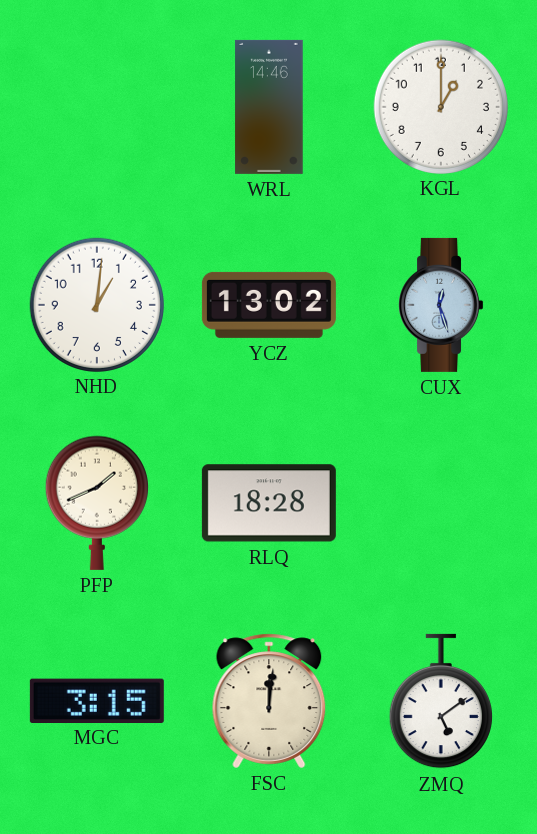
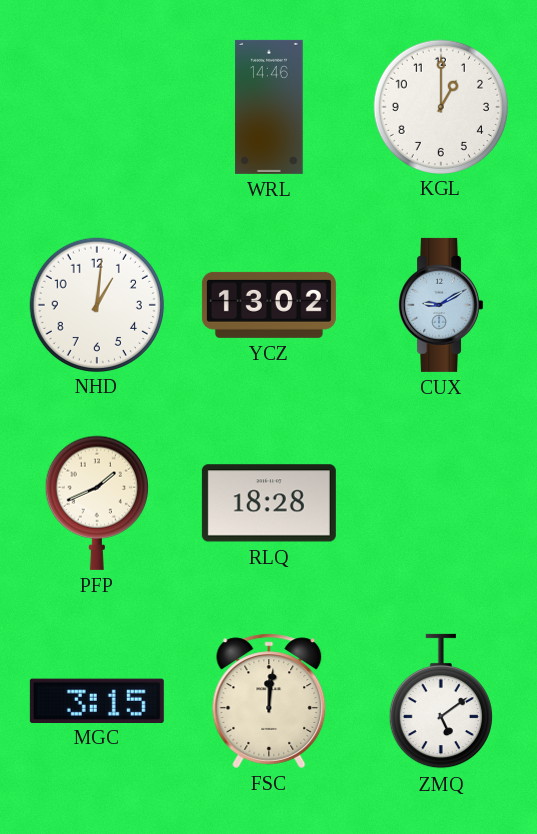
CUX: 12:27 -> 9:10
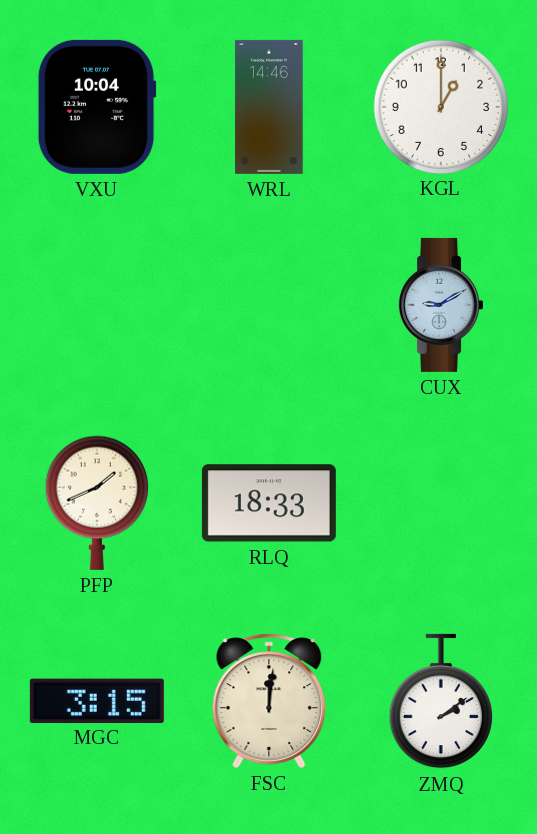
VXU: none -> 10:04
NHD: 1:01 -> none
YCZ: 13:02 -> none
RLQ: 18:28 -> 18:33
ZMQ: 5:09 -> 2:09
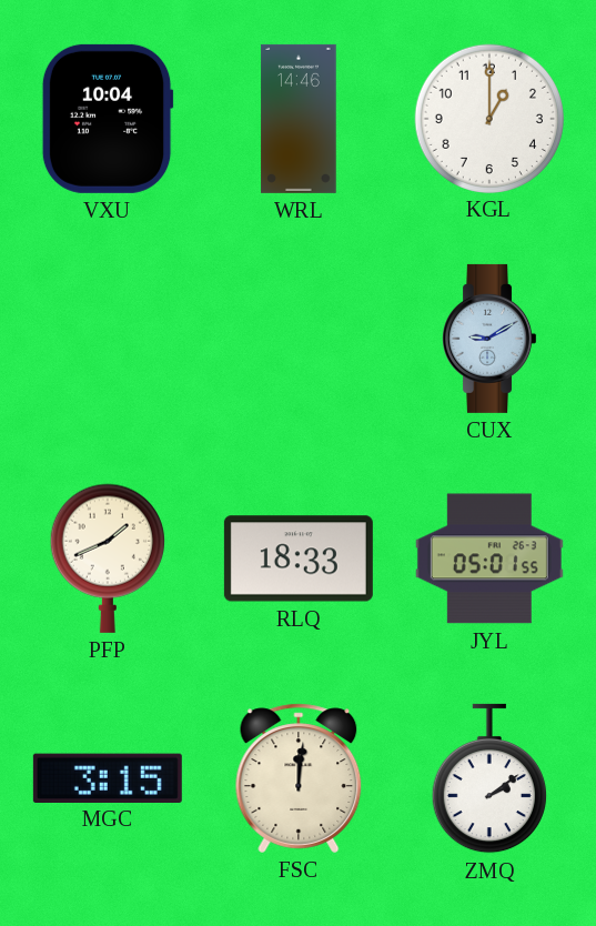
JYL: none -> 05:01
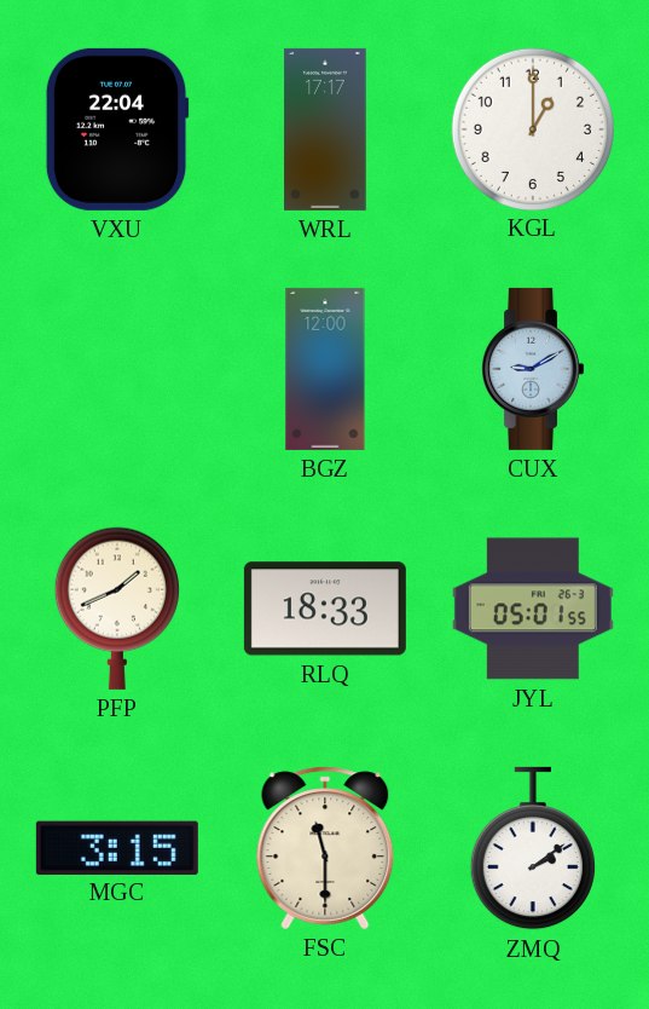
VXU: 10:04 -> 22:04
WRL: 14:46 -> 17:17
BGZ: none -> 12:00
FSC: 12:01 -> 11:30
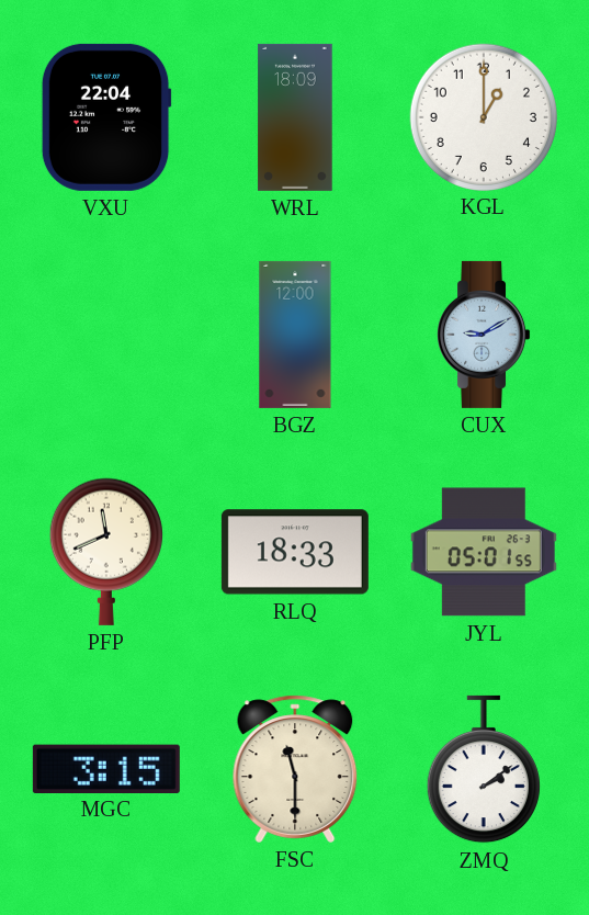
WRL: 17:17 -> 18:09
PFP: 1:41 -> 11:41
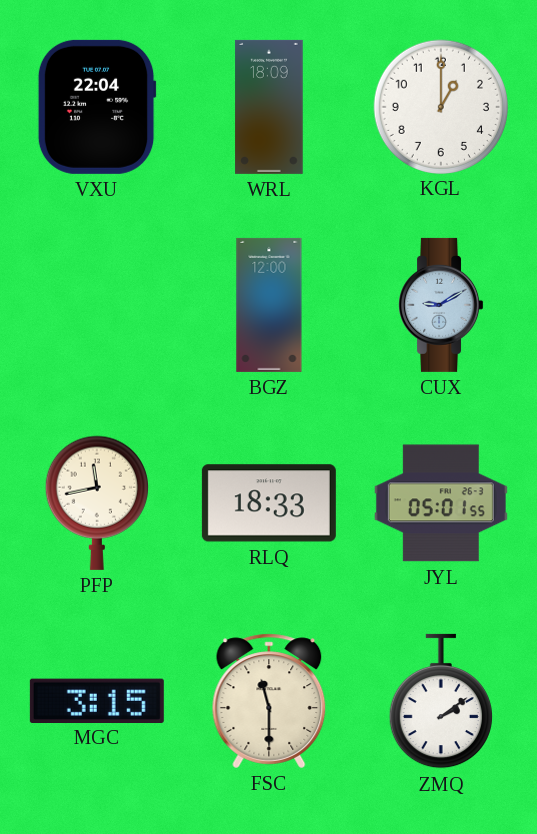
PFP: 11:41 -> 11:43
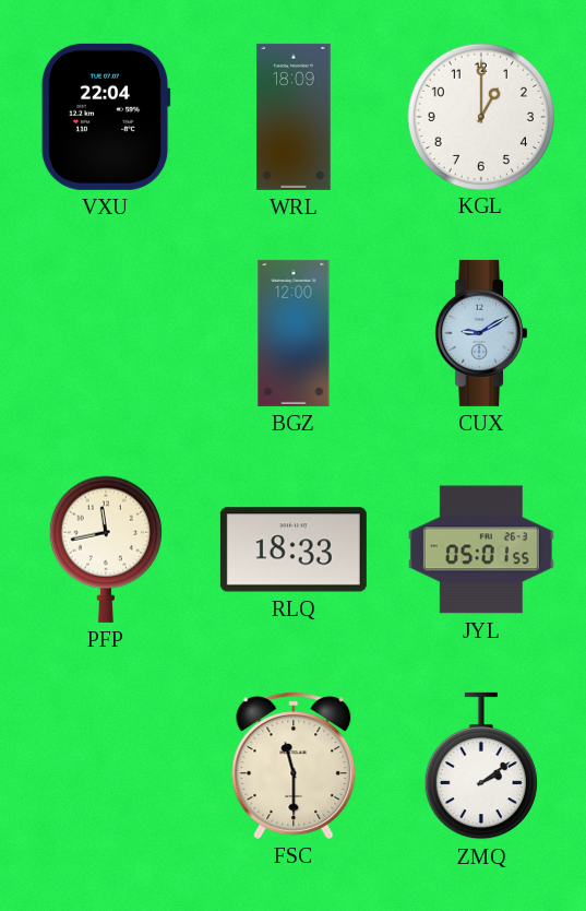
MGC: 3:15 -> none
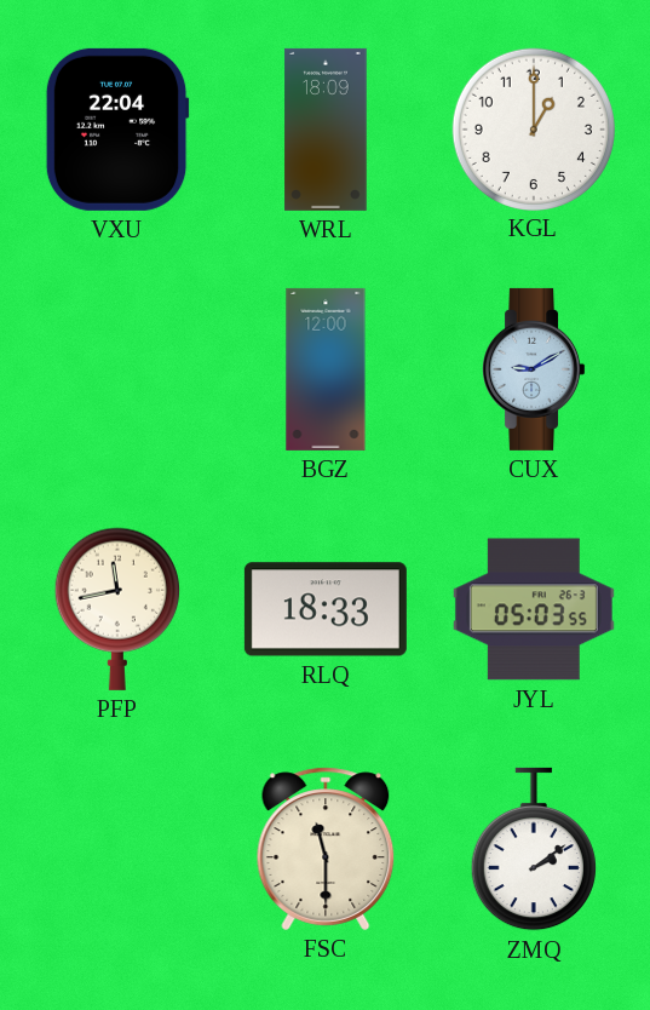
JYL: 05:01 -> 05:03
